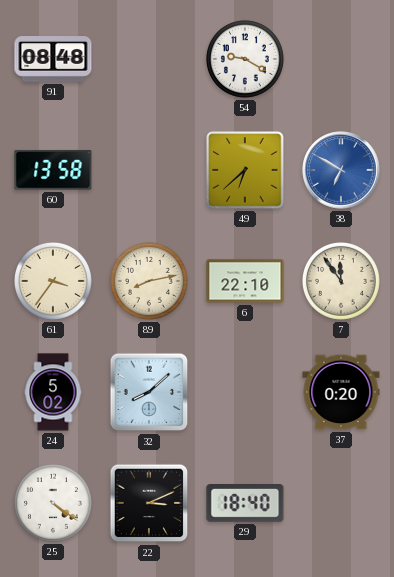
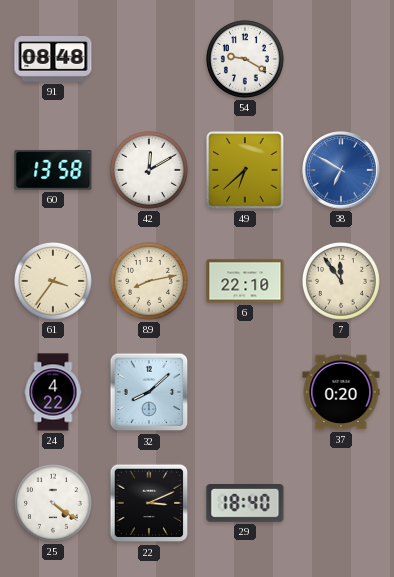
42: none -> 12:10
24: 5:02 -> 4:22
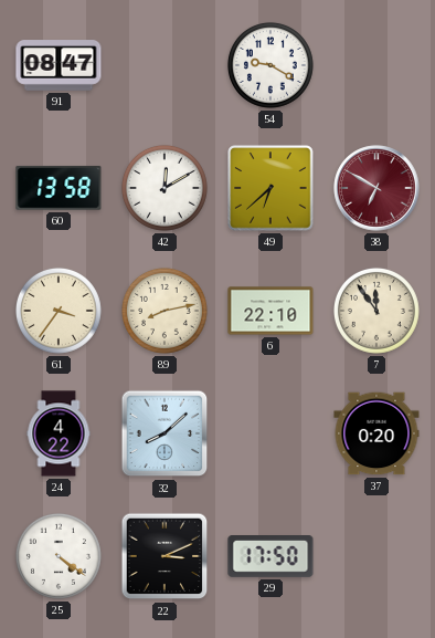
91: 08:48 -> 08:47
38 dial: blue -> burgundy
29: 18:40 -> 17:50
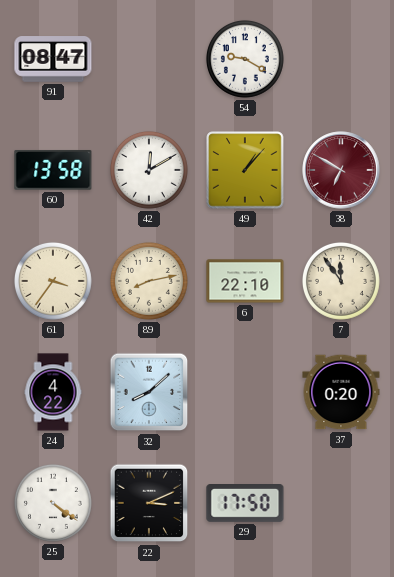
49: 6:38 -> 1:07
